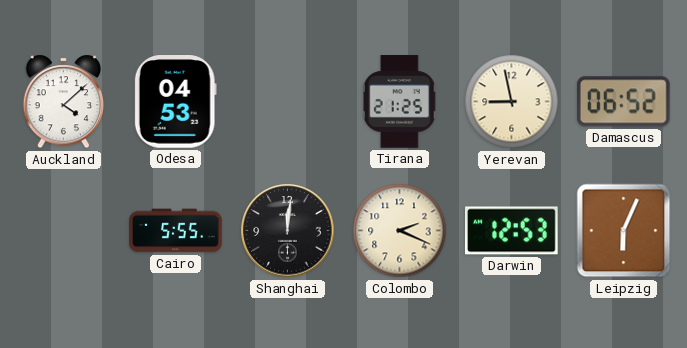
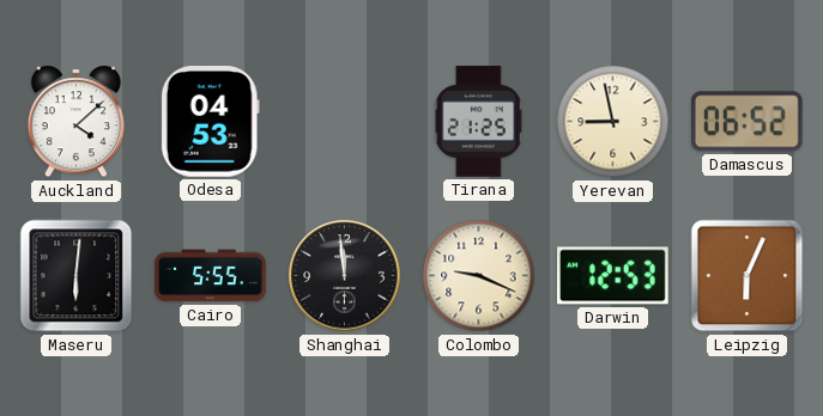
Maseru: none -> 6:01
Shanghai: 12:01 -> 11:59
Colombo: 2:19 -> 9:19
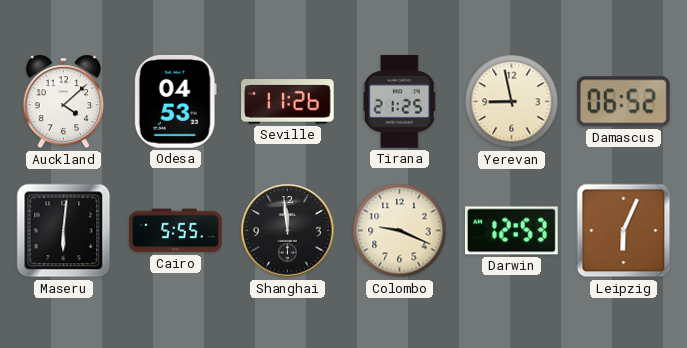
Seville: none -> 11:26
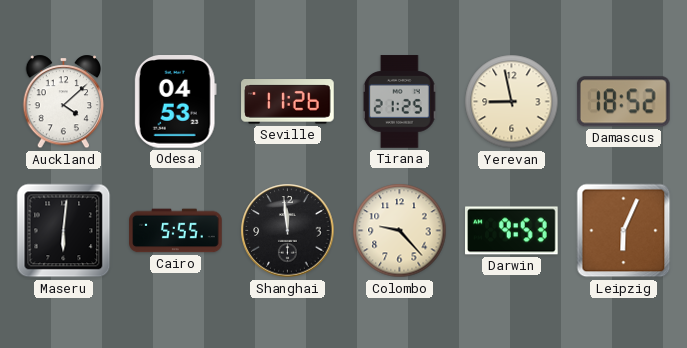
Damascus: 06:52 -> 18:52
Colombo: 9:19 -> 9:23
Darwin: 12:53 -> 9:53
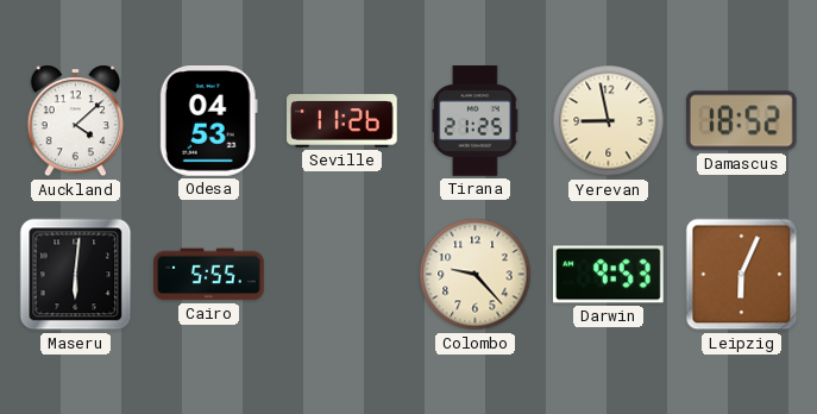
Shanghai: 11:59 -> none
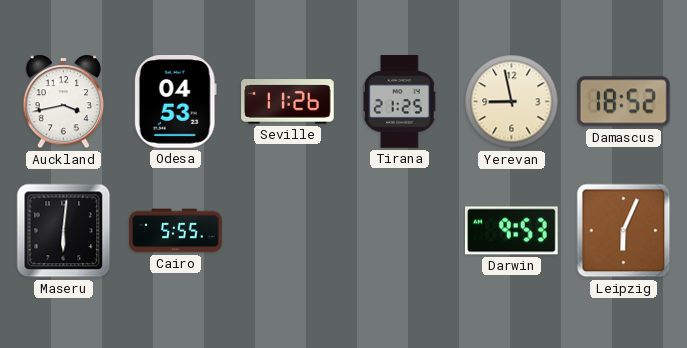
Auckland: 4:08 -> 3:43
Colombo: 9:23 -> none
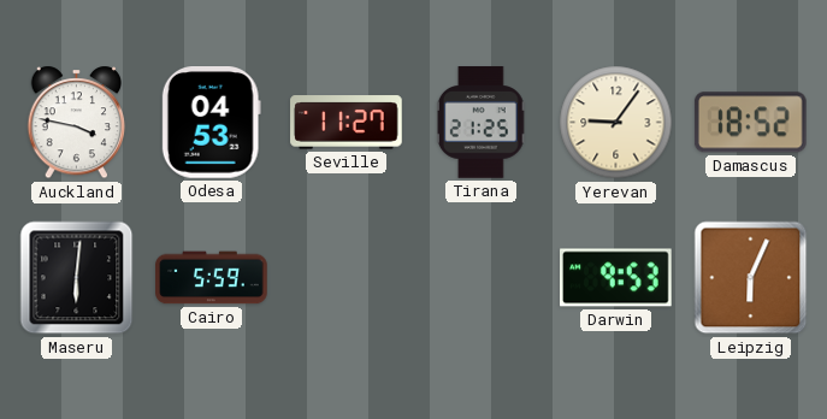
Auckland: 3:43 -> 3:47
Seville: 11:26 -> 11:27
Yerevan: 8:58 -> 9:06
Cairo: 5:55 -> 5:59
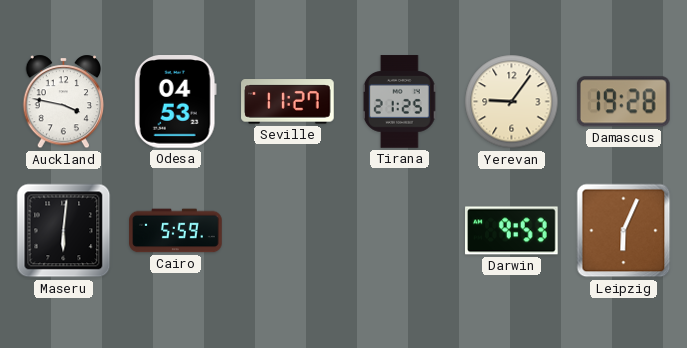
Damascus: 18:52 -> 19:28
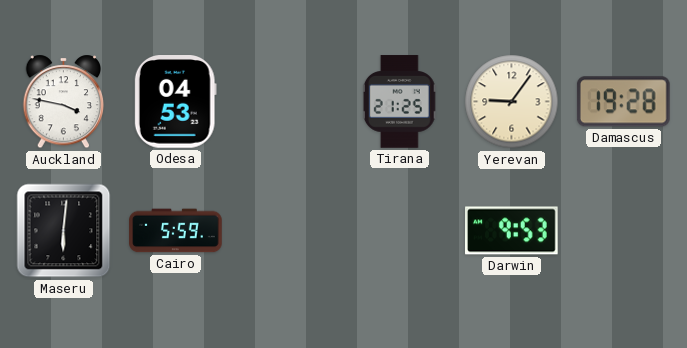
Seville: 11:27 -> none
Leipzig: 6:04 -> none
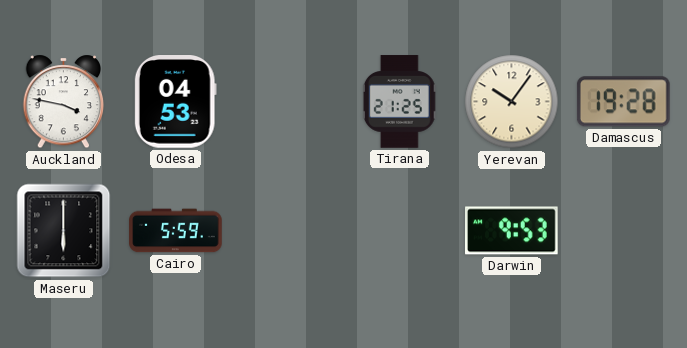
Yerevan: 9:06 -> 10:06
Maseru: 6:01 -> 6:00
